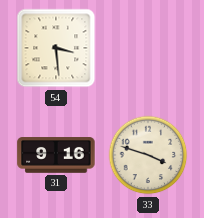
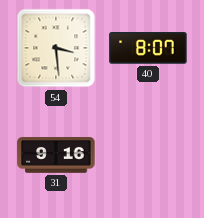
40: none -> 8:07
33: 3:48 -> none
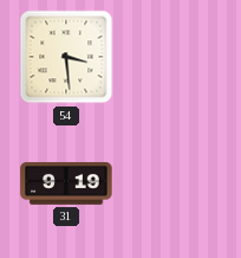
40: 8:07 -> none
31: 9:16 -> 9:19
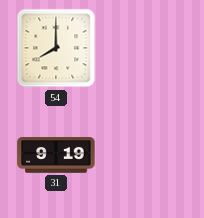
54: 3:29 -> 8:00
